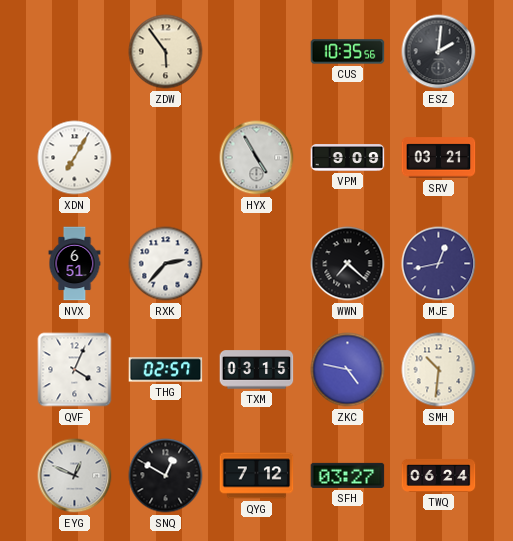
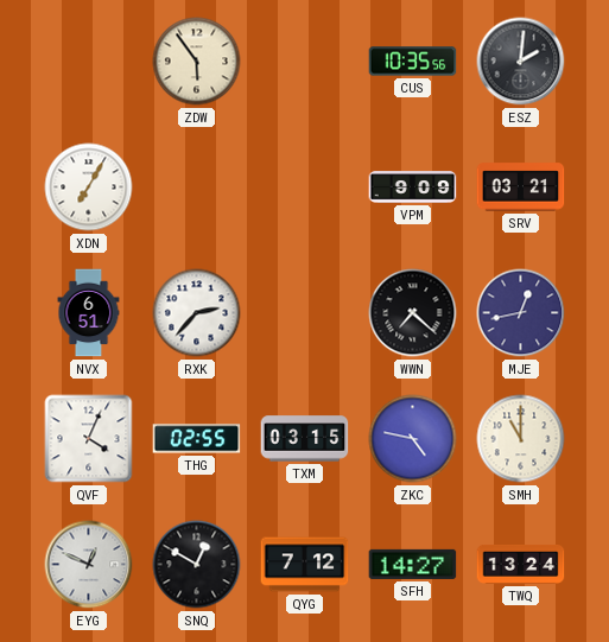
HYX: 4:55 -> none
THG: 02:57 -> 02:55
SMH: 10:31 -> 11:00
SFH: 03:27 -> 14:27
TWQ: 06:24 -> 13:24
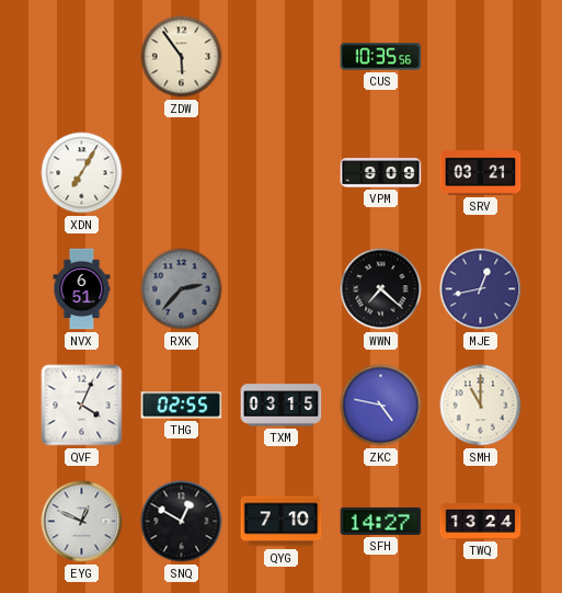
ESZ: 2:01 -> none
RXK dial: white -> grey
QYG: 7:12 -> 7:10
